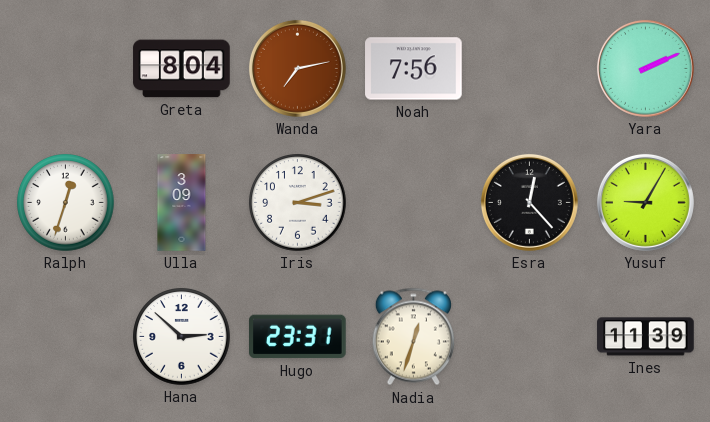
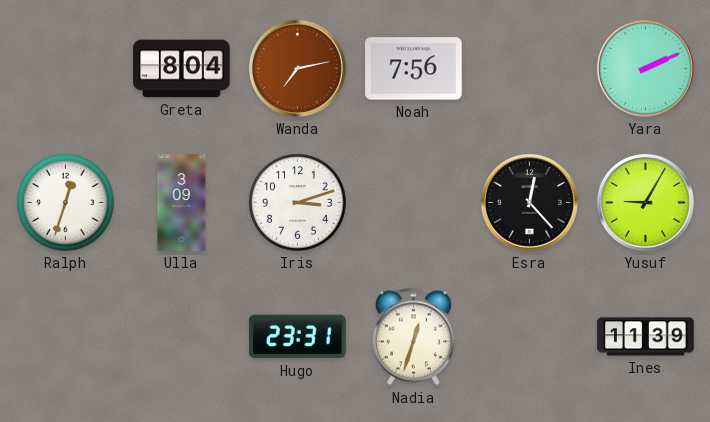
Hana: 2:52 -> none
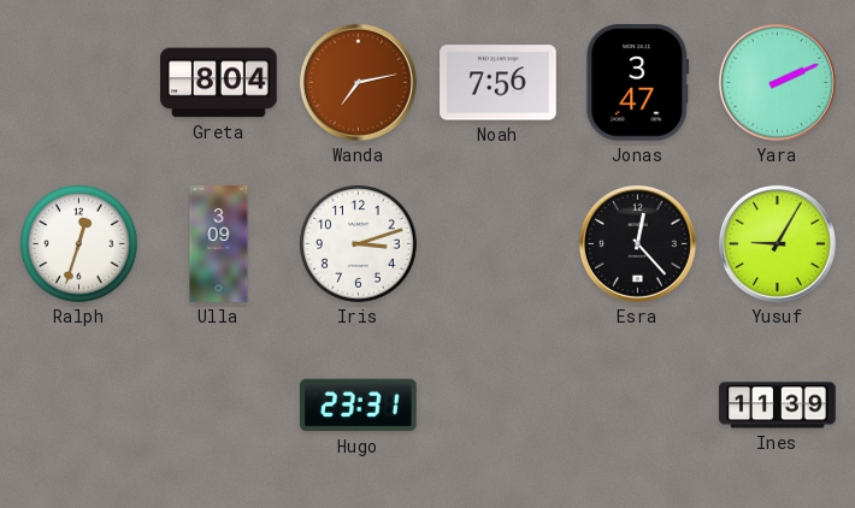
Jonas: none -> 3:47
Nadia: 12:33 -> none
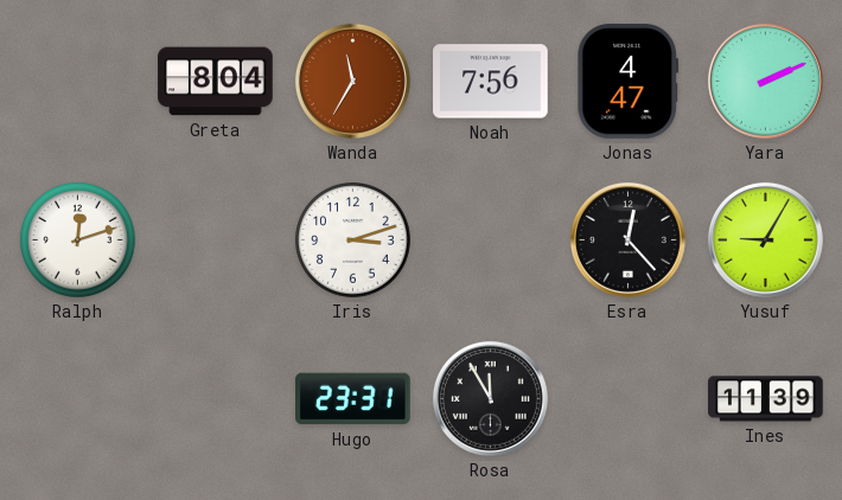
Wanda: 7:13 -> 11:35
Jonas: 3:47 -> 4:47
Ralph: 12:33 -> 12:12
Ulla: 3:09 -> none
Rosa: none -> 11:55
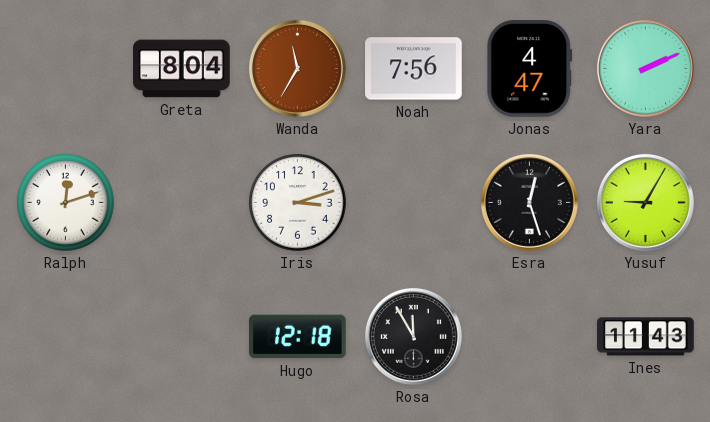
Esra: 12:23 -> 12:27
Hugo: 23:31 -> 12:18
Ines: 11:39 -> 11:43
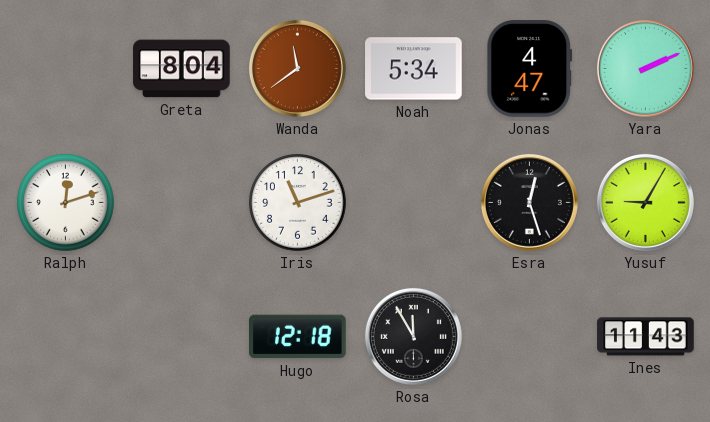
Wanda: 11:35 -> 11:39
Noah: 7:56 -> 5:34
Iris: 3:12 -> 11:12
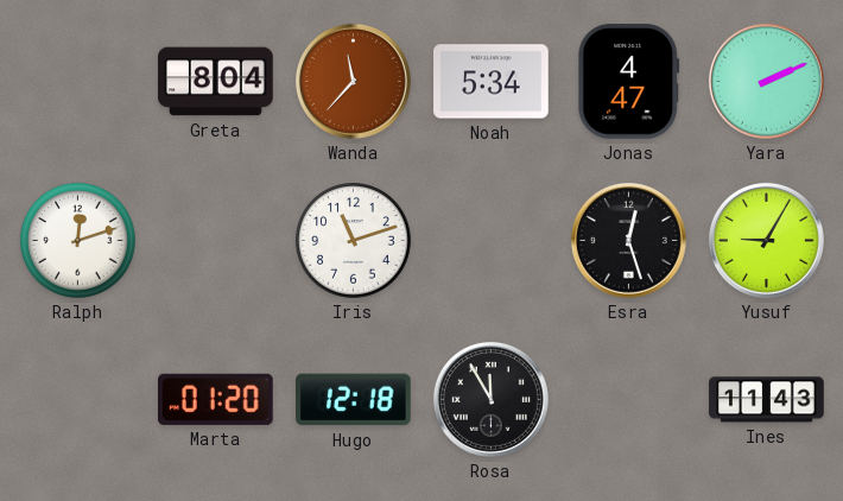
Wanda: 11:39 -> 11:37
Marta: none -> 01:20
